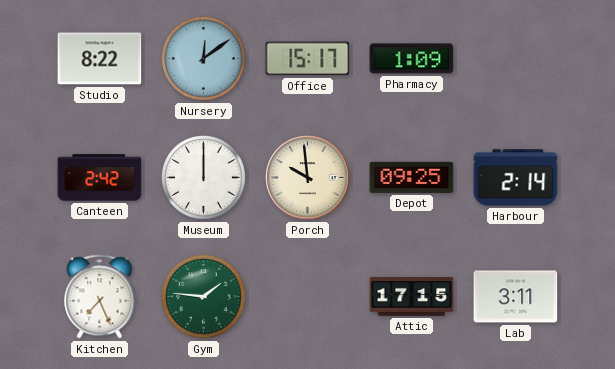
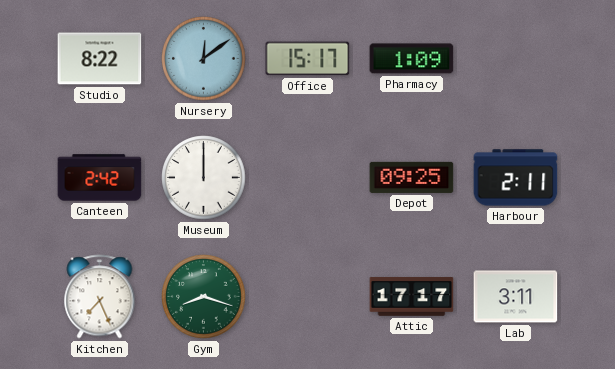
Porch: 9:59 -> none
Harbour: 2:14 -> 2:11
Gym: 1:46 -> 8:18
Attic: 17:15 -> 17:17
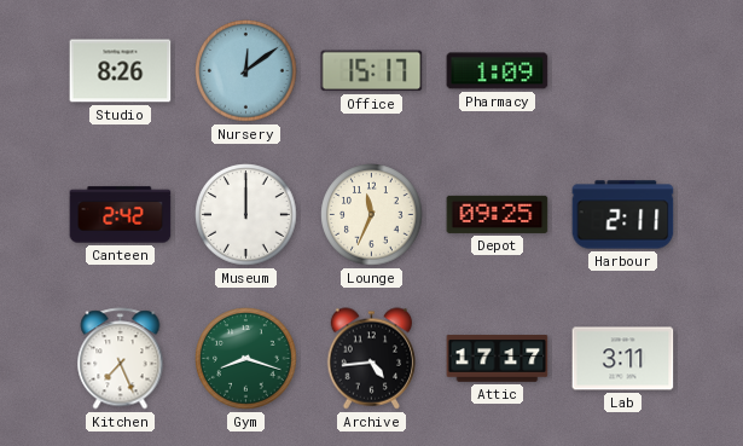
Studio: 8:22 -> 8:26
Lounge: none -> 11:34
Archive: none -> 4:44
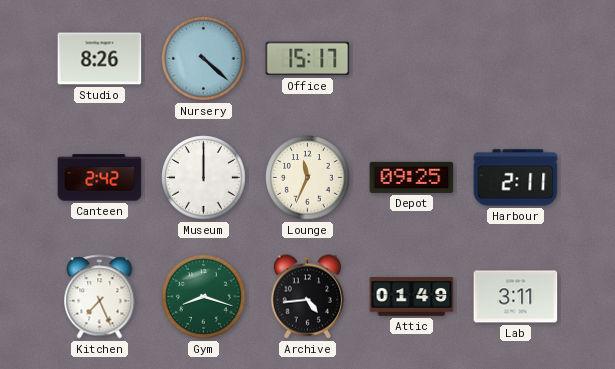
Nursery: 12:09 -> 4:22
Pharmacy: 1:09 -> none
Attic: 17:17 -> 01:49
